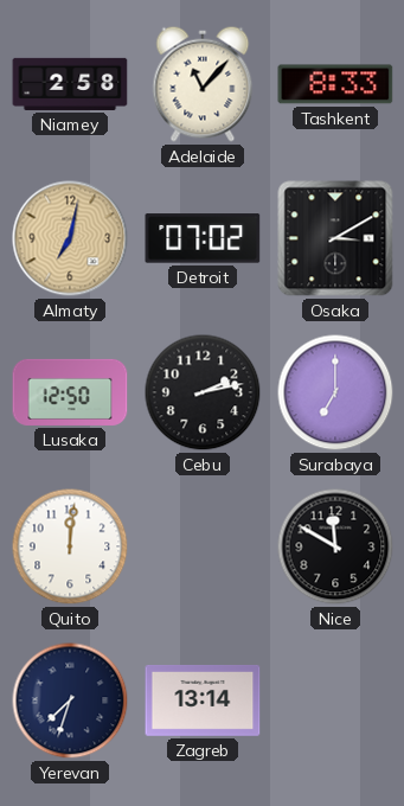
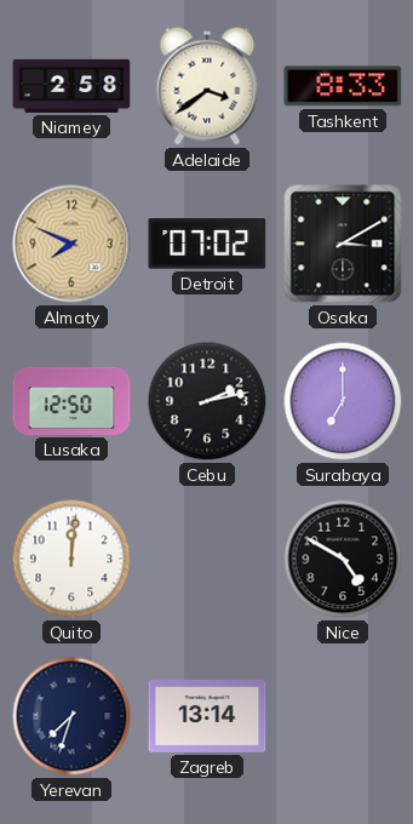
Adelaide: 11:07 -> 3:39
Almaty: 7:02 -> 7:49
Nice: 11:50 -> 4:50
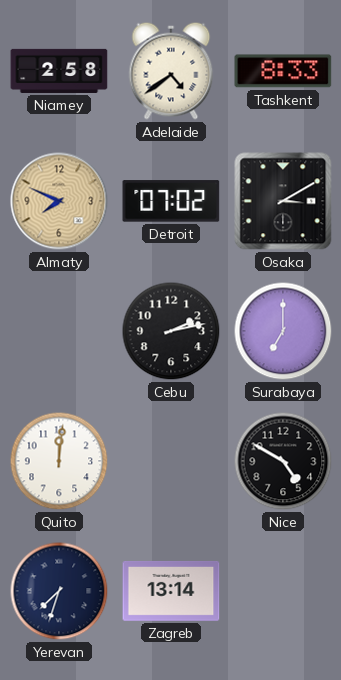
Adelaide: 3:39 -> 4:39
Lusaka: 12:50 -> none
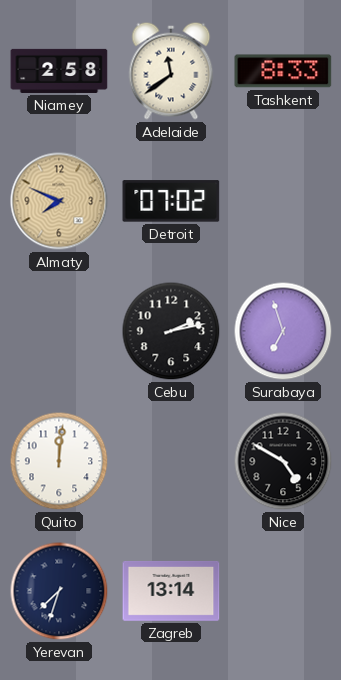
Adelaide: 4:39 -> 11:39
Osaka: 3:10 -> none
Surabaya: 7:00 -> 6:57
